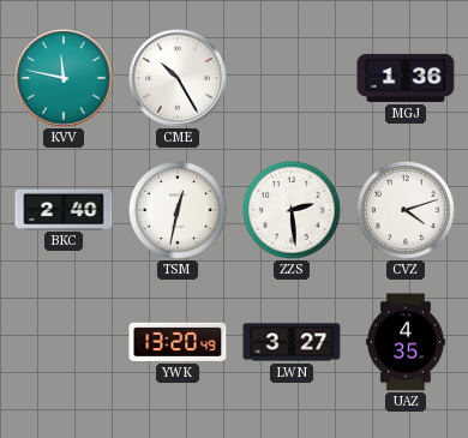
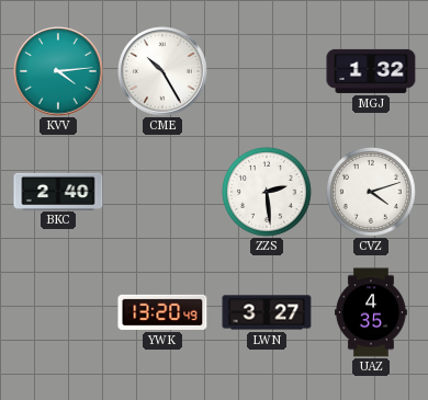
KVV: 11:47 -> 4:14
MGJ: 1:36 -> 1:32
TSM: 12:32 -> none
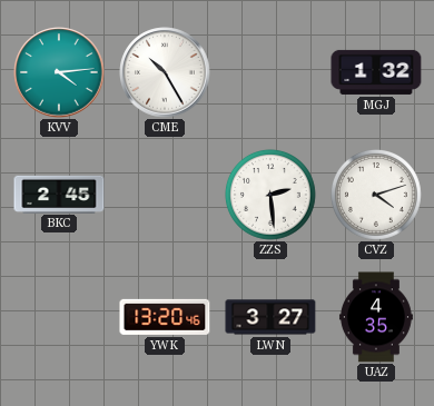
BKC: 2:40 -> 2:45
YWK: 13:20:49 -> 13:20:46
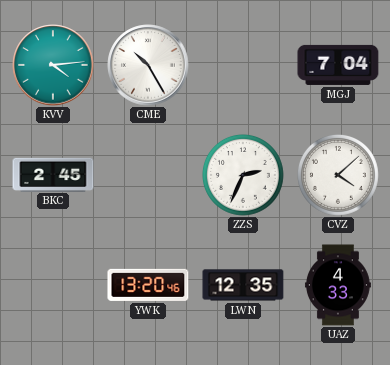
MGJ: 1:32 -> 7:04
ZZS: 2:29 -> 2:34
CVZ: 4:12 -> 4:08
LWN: 3:27 -> 12:35
UAZ: 4:35 -> 4:33
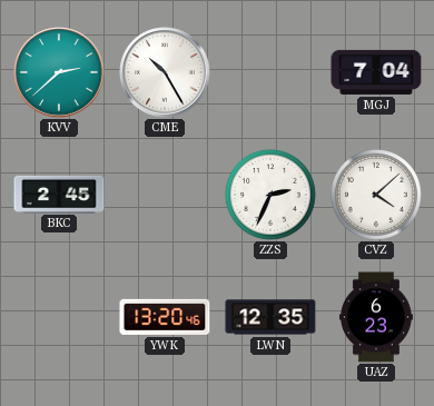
KVV: 4:14 -> 2:38
UAZ: 4:33 -> 6:23
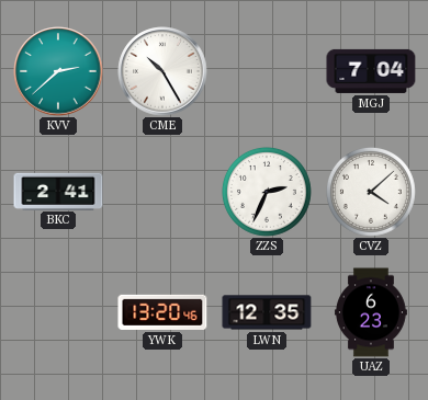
BKC: 2:45 -> 2:41
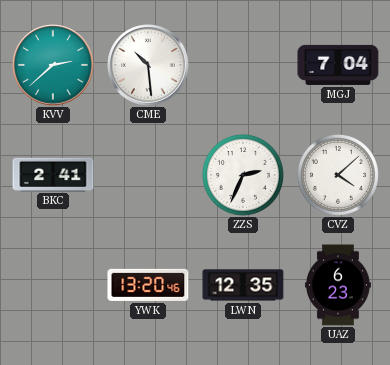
CME: 10:25 -> 10:29
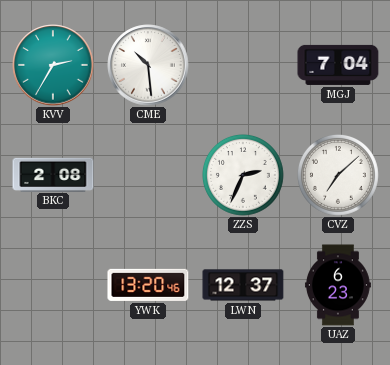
KVV: 2:38 -> 2:35
BKC: 2:41 -> 2:08
CVZ: 4:08 -> 7:08
LWN: 12:35 -> 12:37
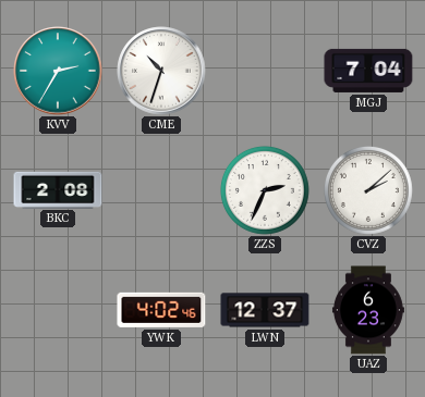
CME: 10:29 -> 10:33
CVZ: 7:08 -> 2:08
YWK: 13:20 -> 4:02
